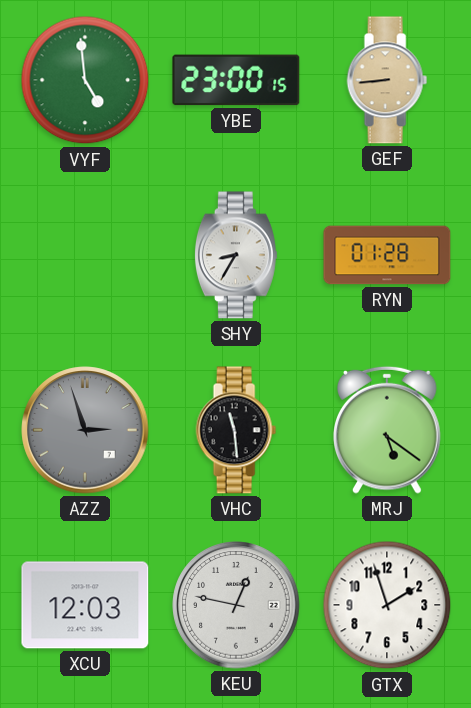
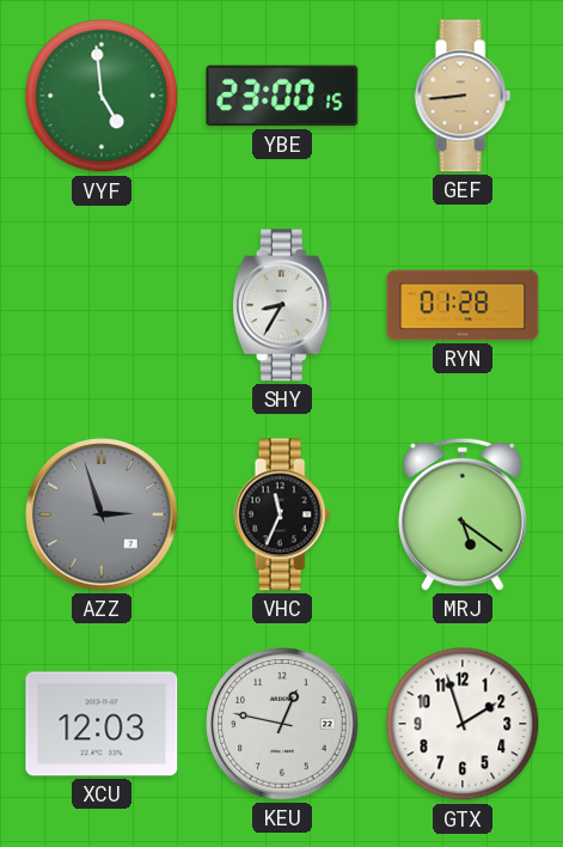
VHC: 11:29 -> 11:34
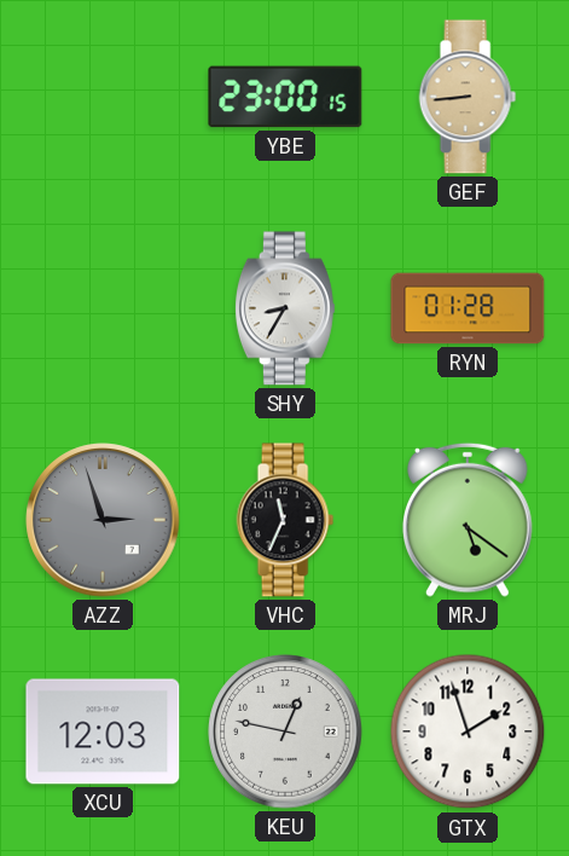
VYF: 4:59 -> none
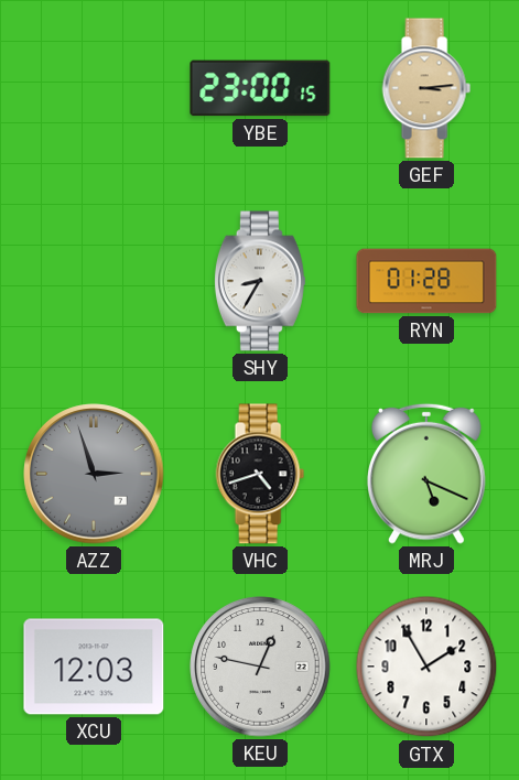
GEF: 8:44 -> 3:14
VHC: 11:34 -> 4:42
MRJ: 5:21 -> 5:19
GTX: 1:57 -> 1:55
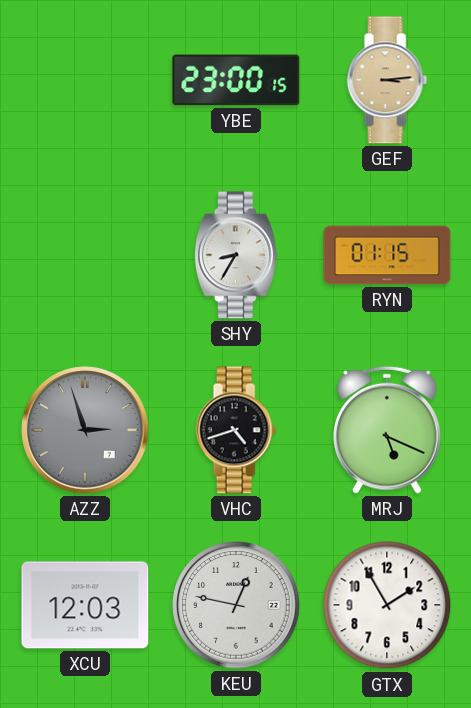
RYN: 01:28 -> 01:15
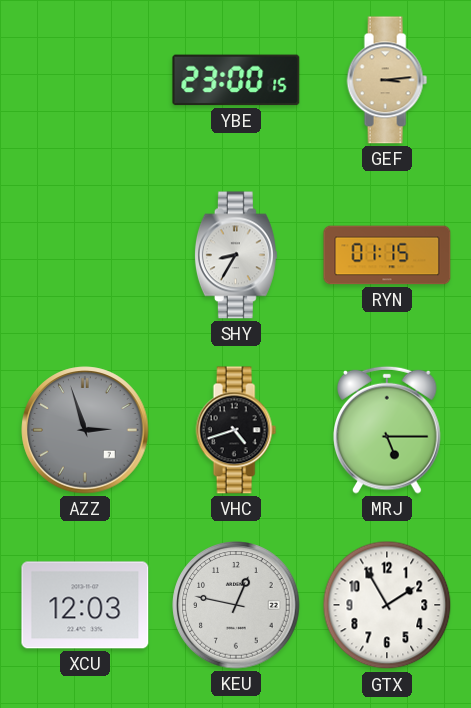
MRJ: 5:19 -> 5:15
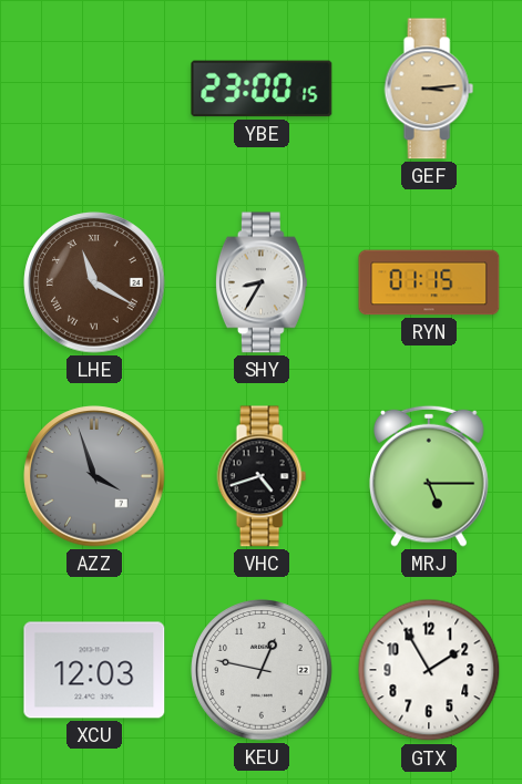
LHE: none -> 11:20
AZZ: 2:57 -> 3:57
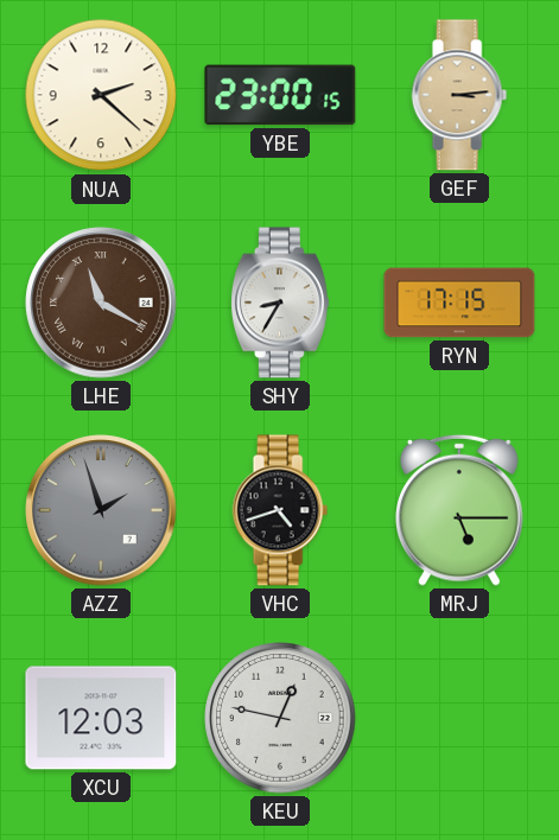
NUA: none -> 2:22
RYN: 01:15 -> 17:15
AZZ: 3:57 -> 1:57
GTX: 1:55 -> none
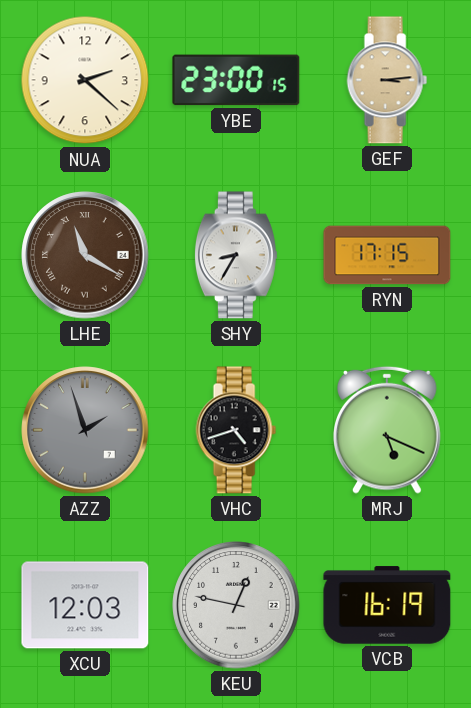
MRJ: 5:15 -> 5:19
VCB: none -> 16:19
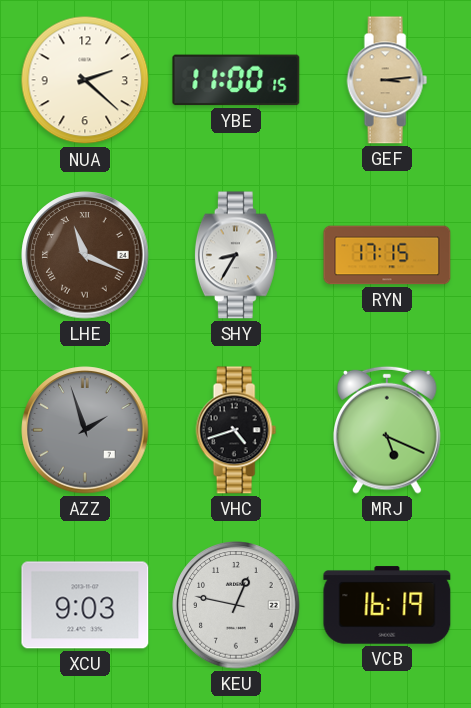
YBE: 23:00 -> 11:00
LHE: 11:20 -> 11:19
XCU: 12:03 -> 9:03
